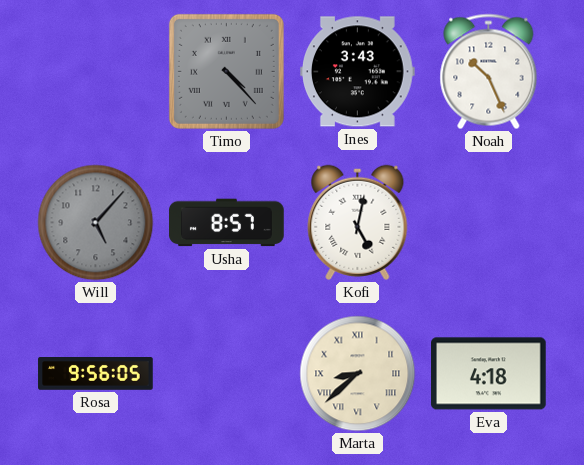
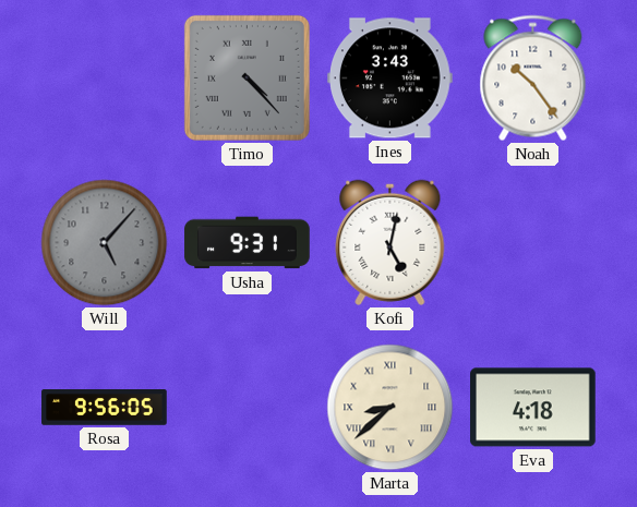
Noah: 10:26 -> 10:24
Usha: 8:57 -> 9:31
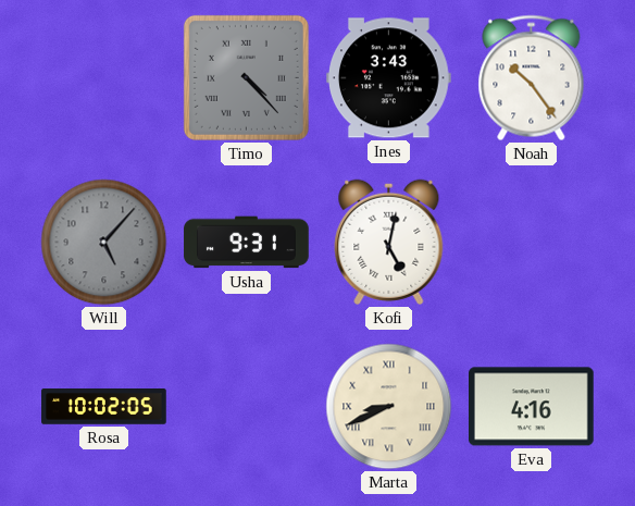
Rosa: 9:56 -> 10:02
Marta: 8:38 -> 8:41
Eva: 4:18 -> 4:16
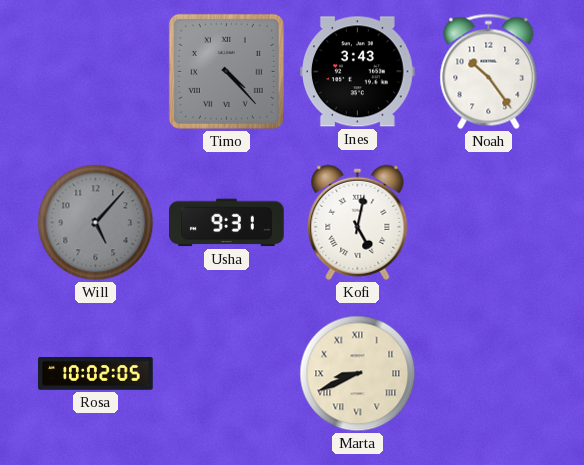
Eva: 4:16 -> none
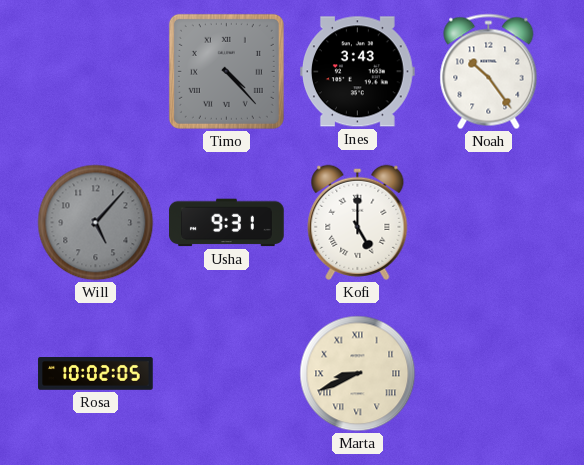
Kofi: 5:02 -> 5:00
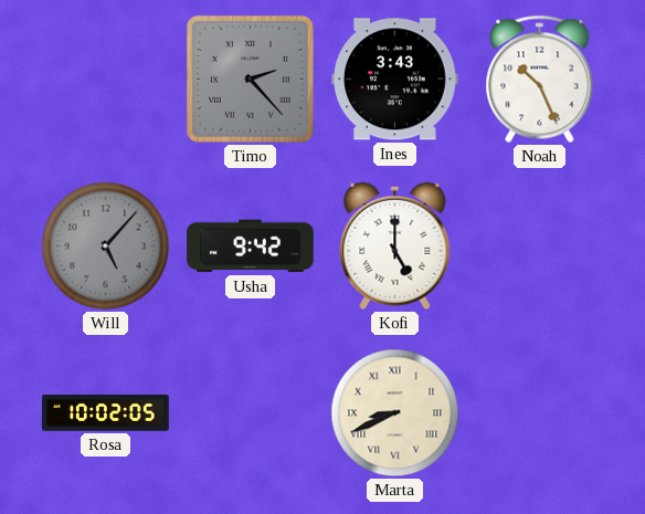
Timo: 4:23 -> 2:23
Noah: 10:24 -> 10:26
Usha: 9:31 -> 9:42
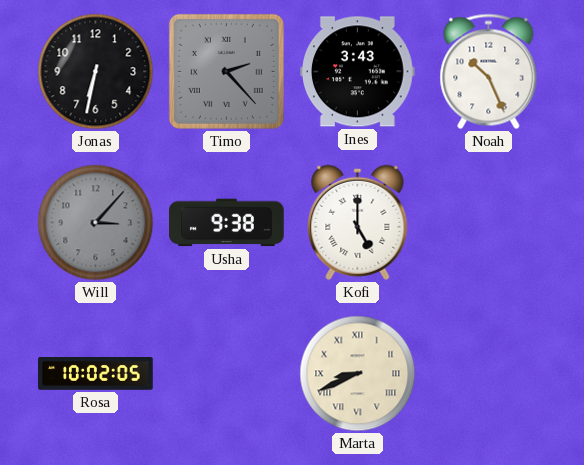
Jonas: none -> 6:32
Will: 5:07 -> 3:07
Usha: 9:42 -> 9:38
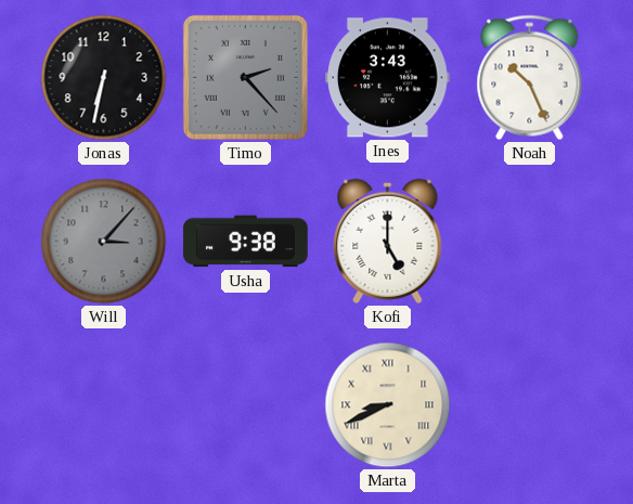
Rosa: 10:02 -> none
